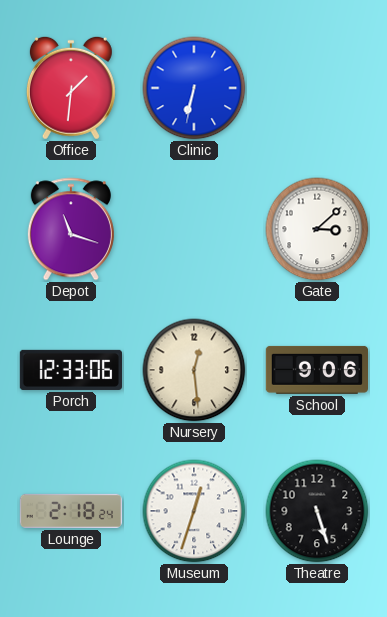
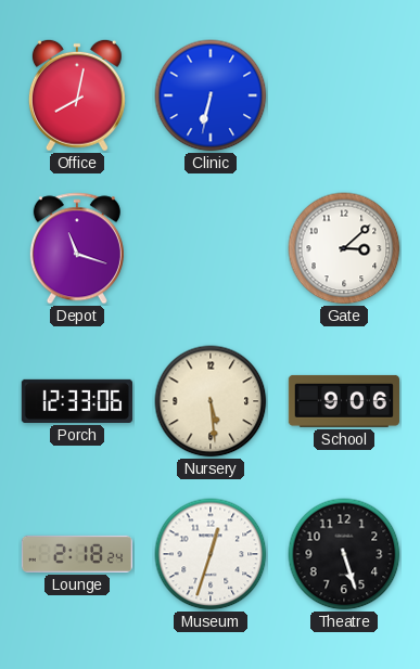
Office: 1:31 -> 8:02
Nursery: 12:29 -> 5:29
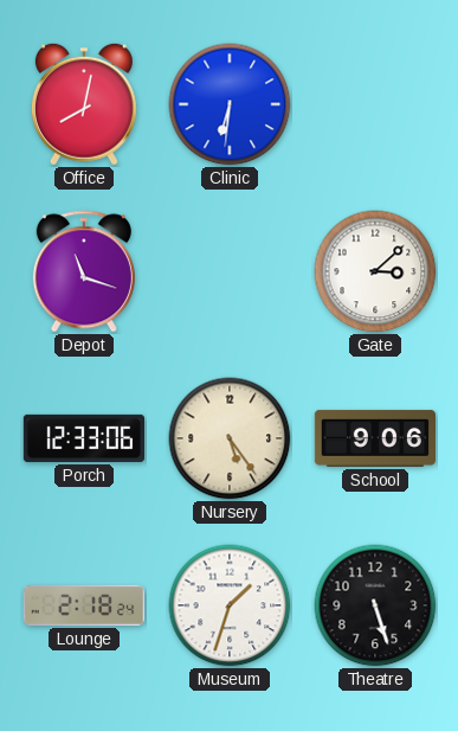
Clinic: 6:32 -> 6:31
Nursery: 5:29 -> 5:24
Museum: 12:33 -> 1:33
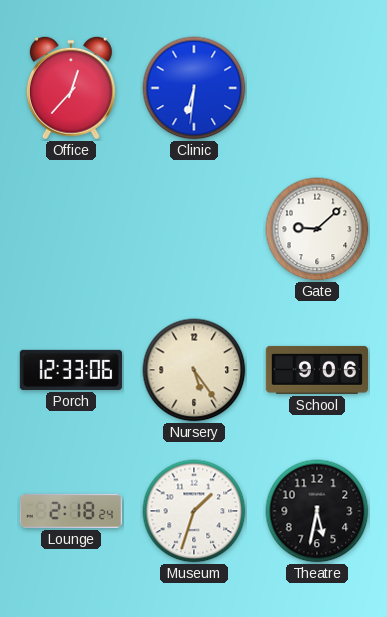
Office: 8:02 -> 12:37
Depot: 11:18 -> none
Gate: 3:08 -> 9:08
Theatre: 5:27 -> 5:32
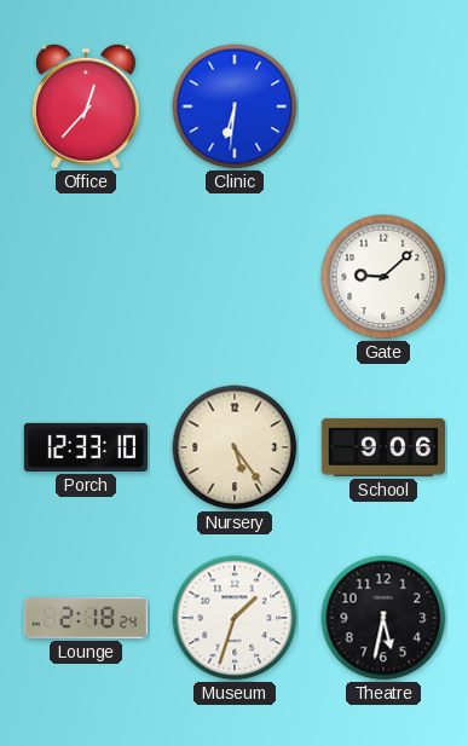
Porch: 12:33:06 -> 12:33:10
